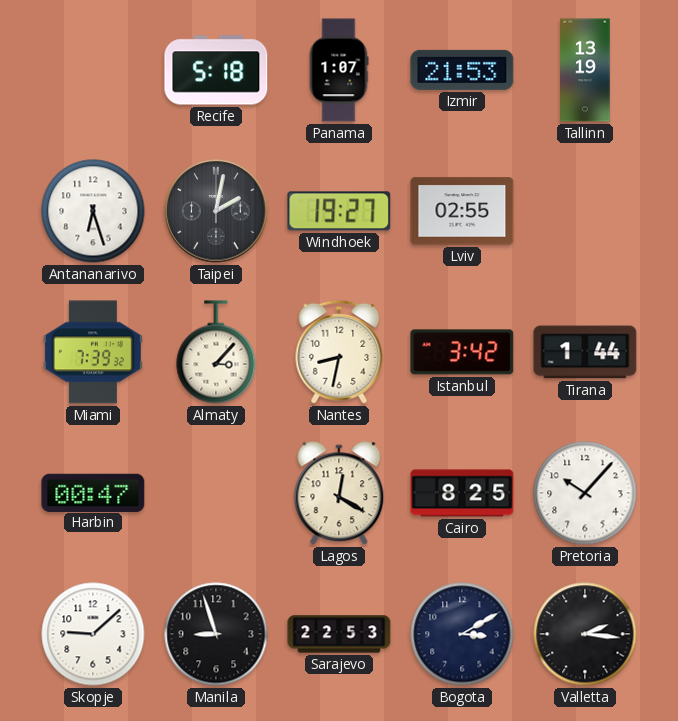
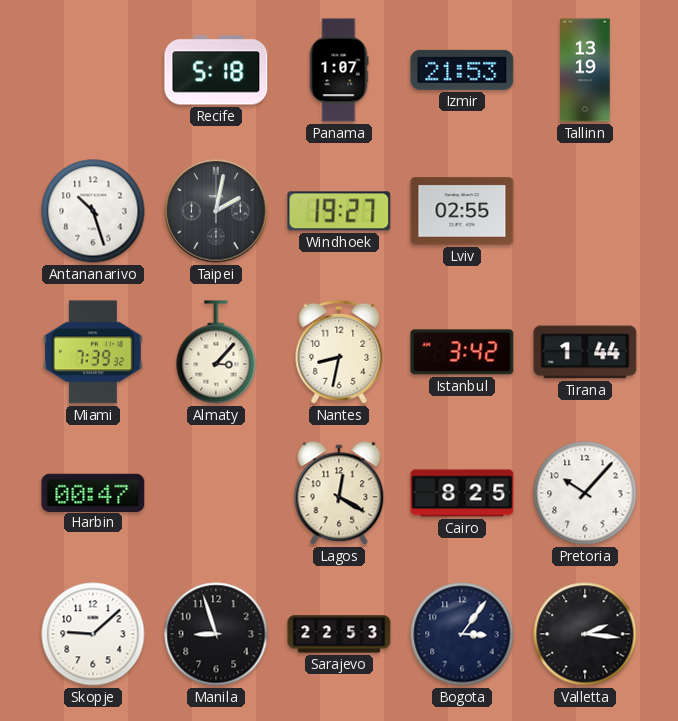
Antananarivo: 6:27 -> 10:27
Bogota: 3:10 -> 3:06
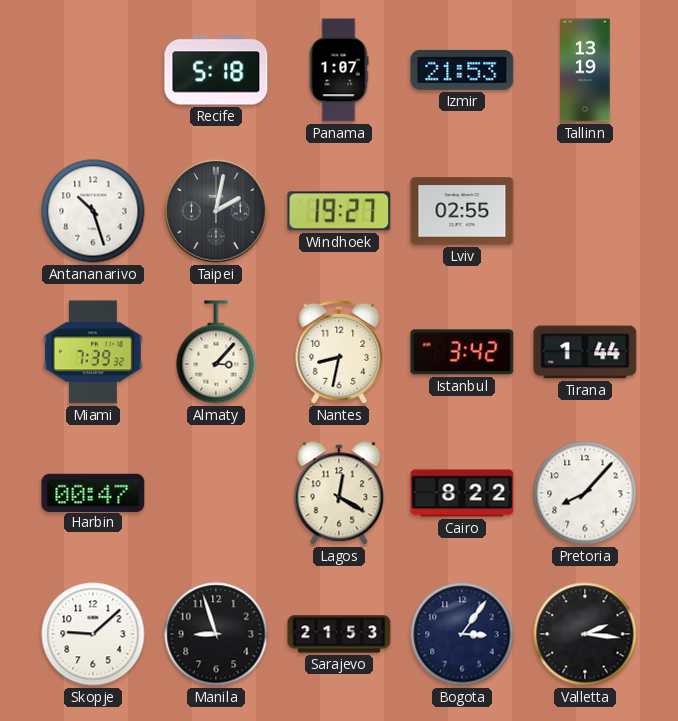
Cairo: 8:25 -> 8:22
Pretoria: 10:07 -> 8:07
Sarajevo: 22:53 -> 21:53
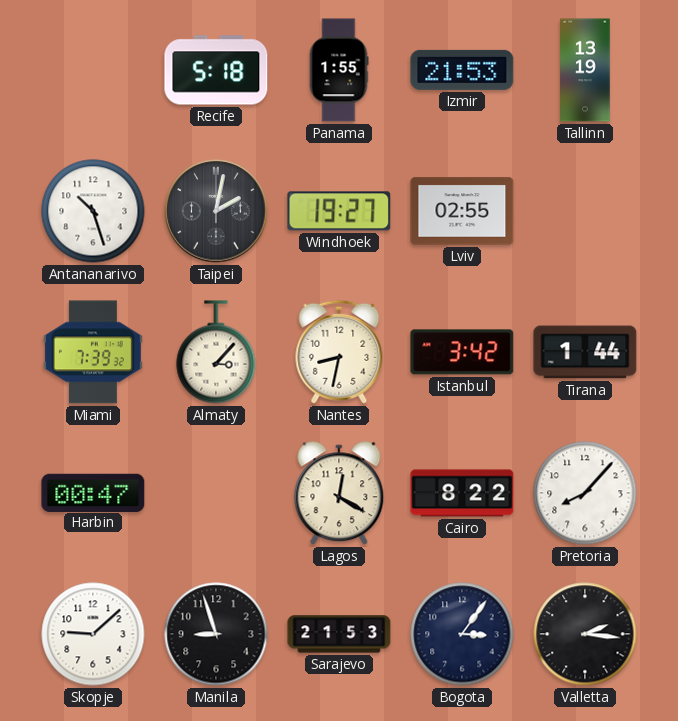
Panama: 1:07 -> 1:55
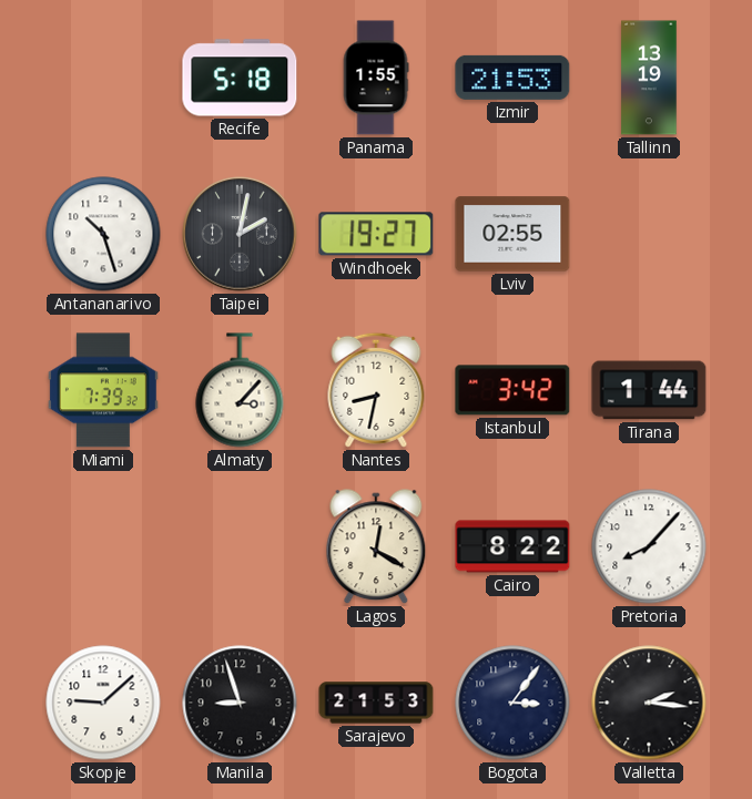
Harbin: 00:47 -> none
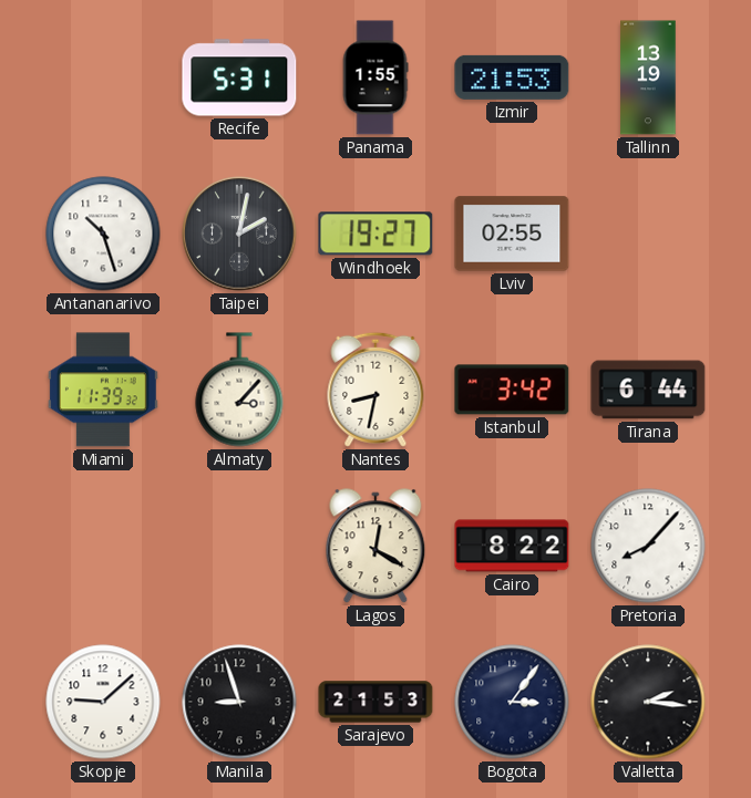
Recife: 5:18 -> 5:31
Miami: 7:39 -> 11:39
Tirana: 1:44 -> 6:44
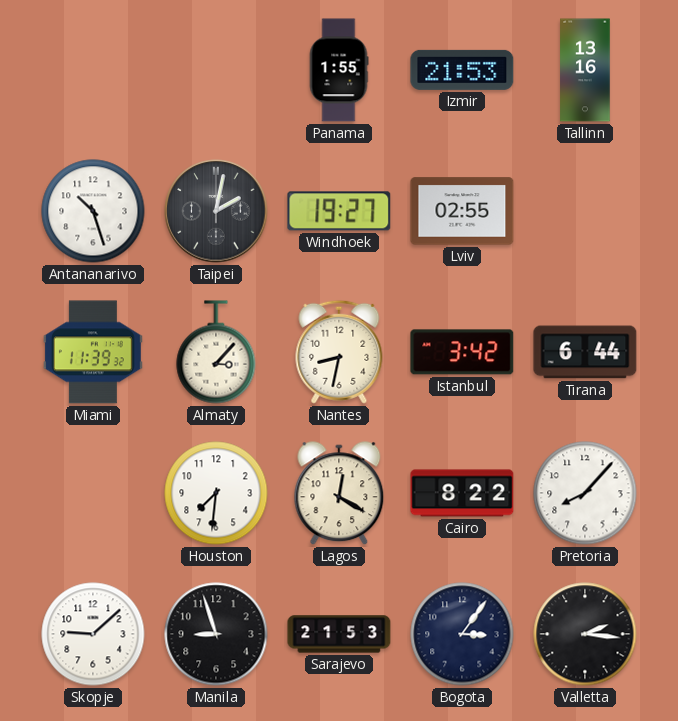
Recife: 5:31 -> none
Tallinn: 13:19 -> 13:16
Houston: none -> 7:31
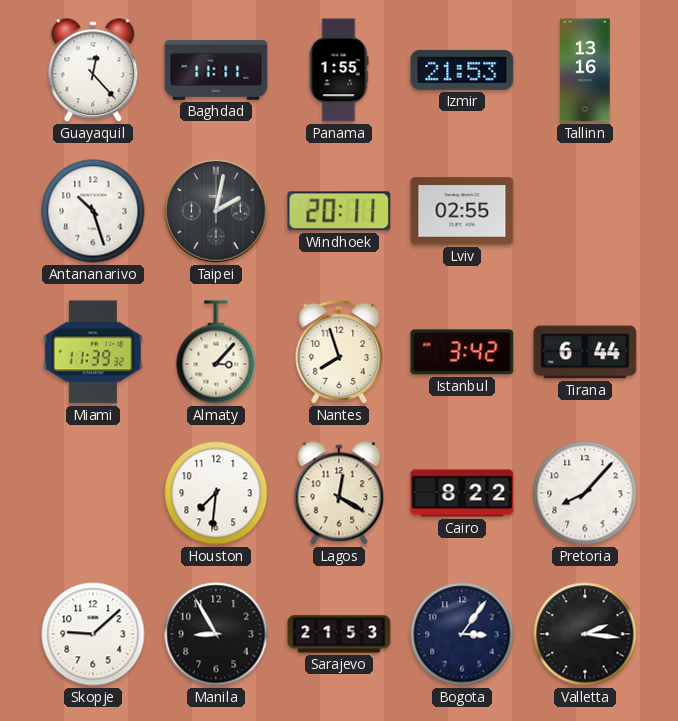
Guayaquil: none -> 12:23
Baghdad: none -> 11:11
Windhoek: 19:27 -> 20:11
Nantes: 8:32 -> 7:57
Manila: 8:57 -> 8:55
